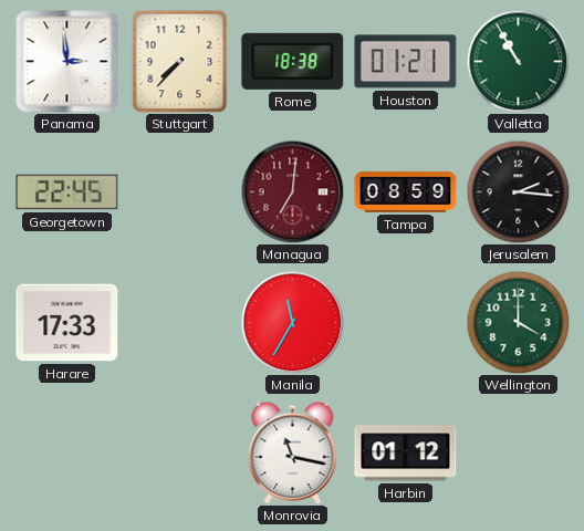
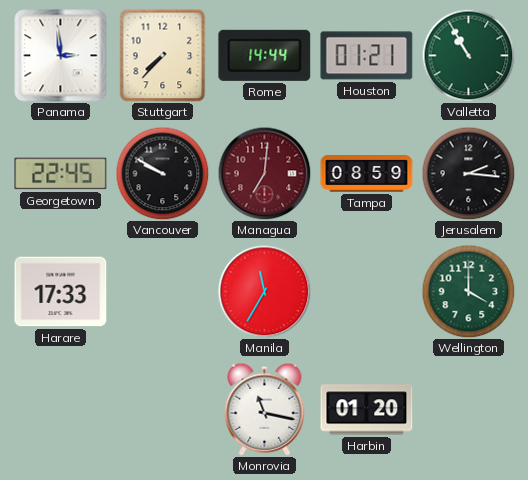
Rome: 18:38 -> 14:44
Vancouver: none -> 9:50
Harbin: 01:12 -> 01:20
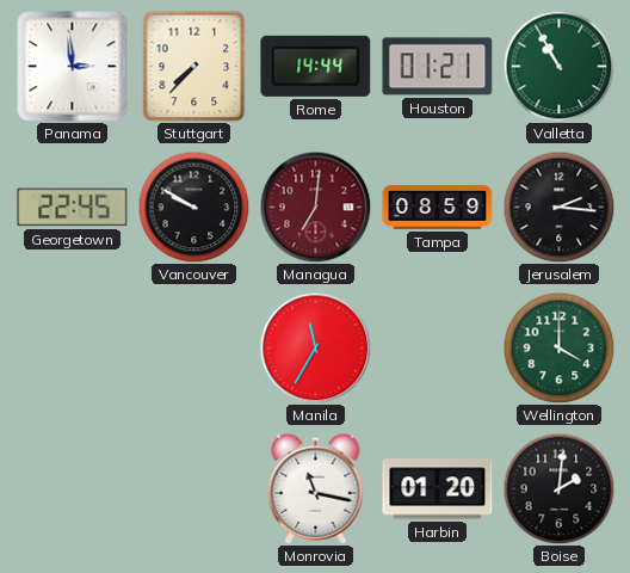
Harare: 17:33 -> none
Boise: none -> 2:01
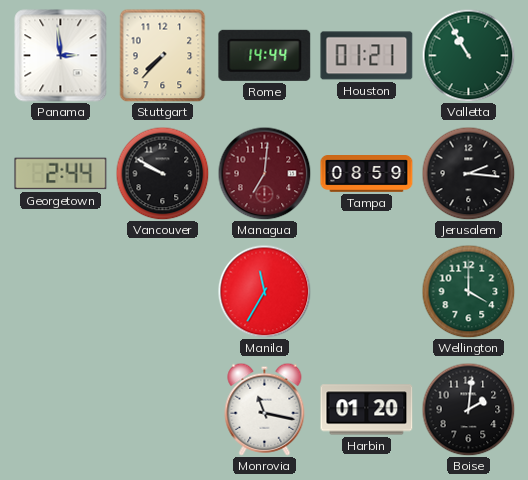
Georgetown: 22:45 -> 2:44
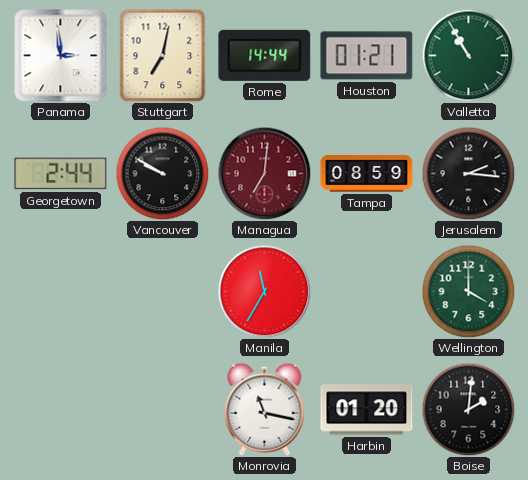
Stuttgart: 7:37 -> 7:02
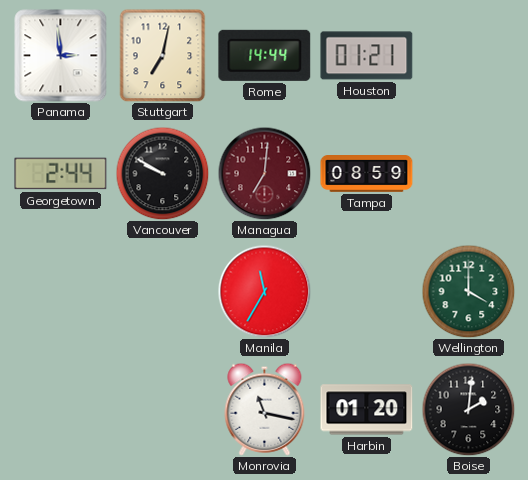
Valletta: 10:55 -> none
Jerusalem: 2:16 -> none
